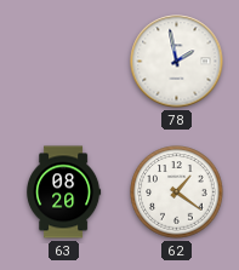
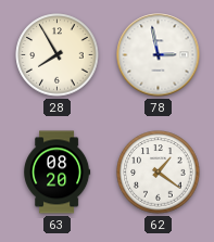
28: none -> 7:55
78: 1:58 -> 2:58
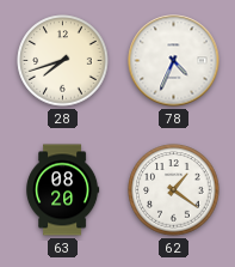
28: 7:55 -> 7:42
78: 2:58 -> 4:34
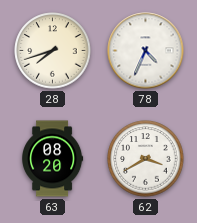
62: 1:21 -> 3:40
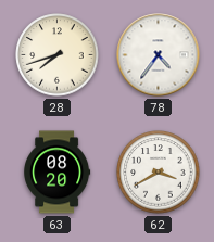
78: 4:34 -> 4:36
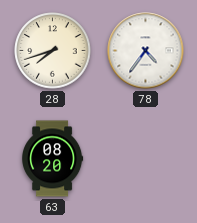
62: 3:40 -> none
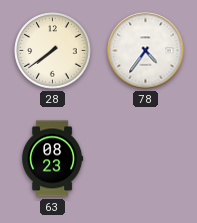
28: 7:42 -> 7:39
63: 08:20 -> 08:23
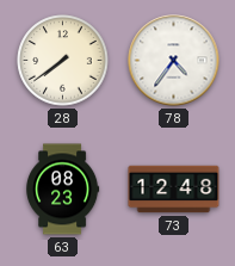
73: none -> 12:48
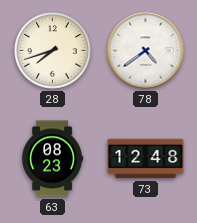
28: 7:39 -> 7:42
78: 4:36 -> 4:39
